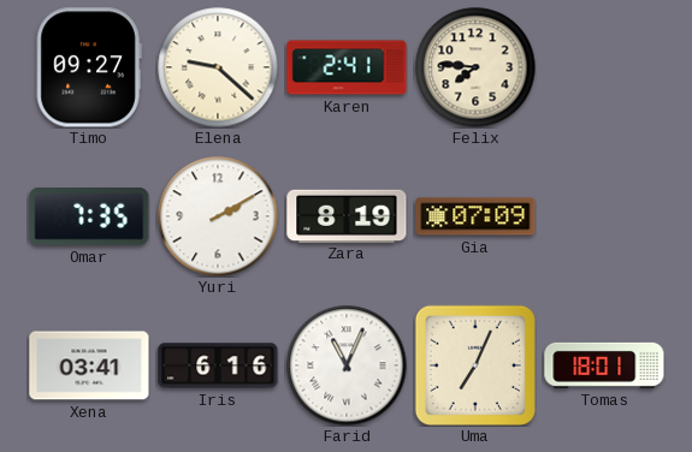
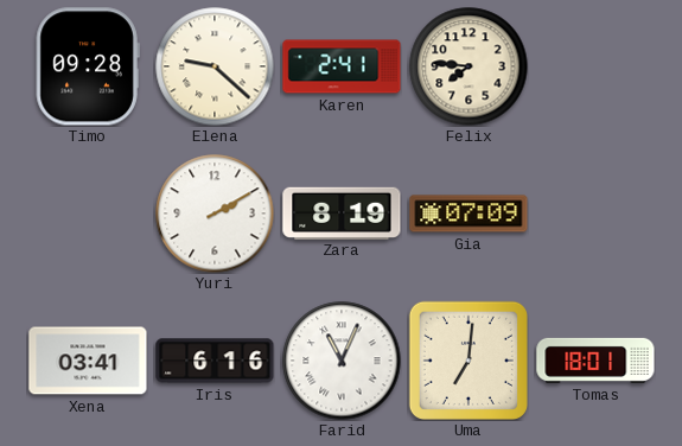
Timo: 09:27 -> 09:28
Omar: 7:35 -> none
Uma: 7:04 -> 7:01
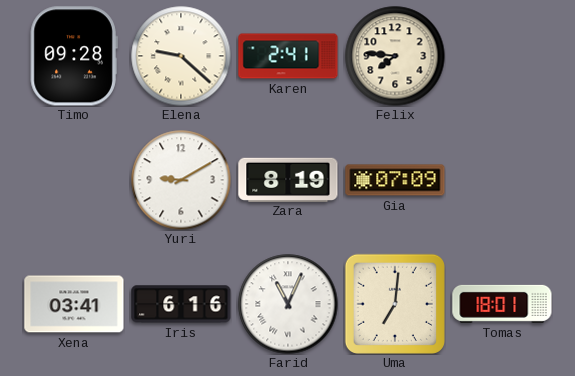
Yuri: 2:10 -> 9:10
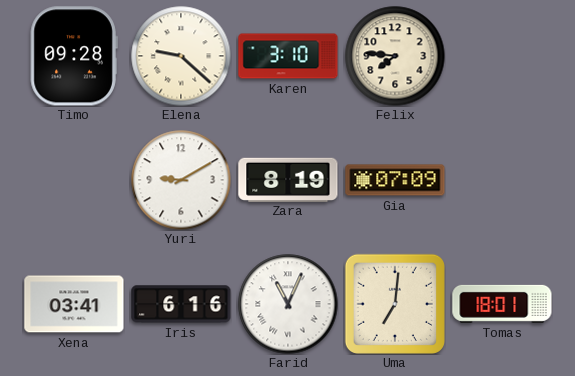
Karen: 2:41 -> 3:10
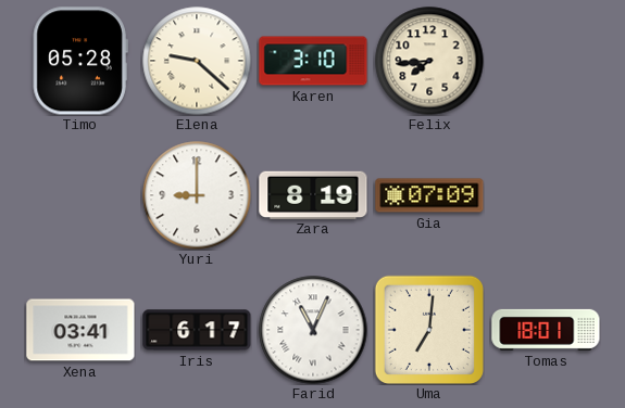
Timo: 09:28 -> 05:28
Felix: 7:46 -> 7:44
Yuri: 9:10 -> 9:00
Iris: 6:16 -> 6:17
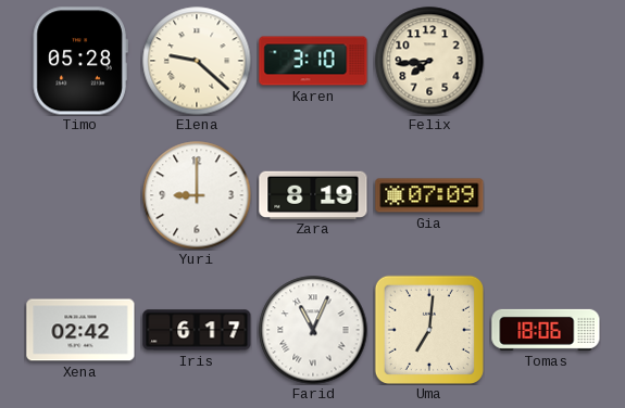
Xena: 03:41 -> 02:42
Tomas: 18:01 -> 18:06
